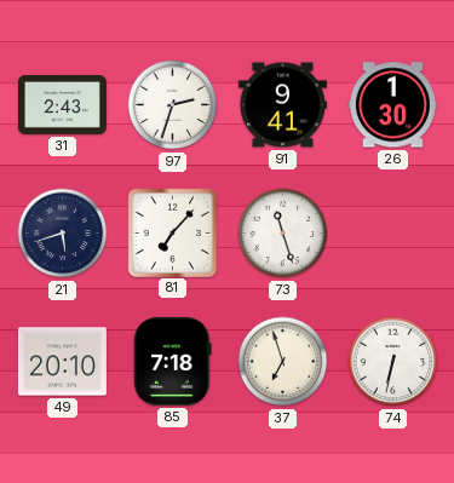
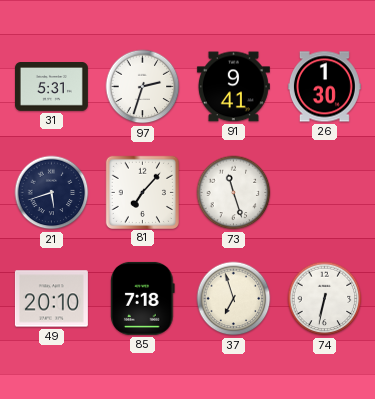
31: 2:43 -> 5:31
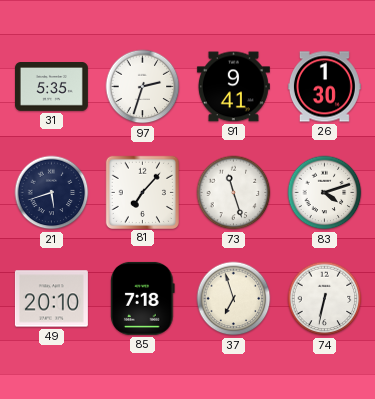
31: 5:31 -> 5:35
83: none -> 4:12
